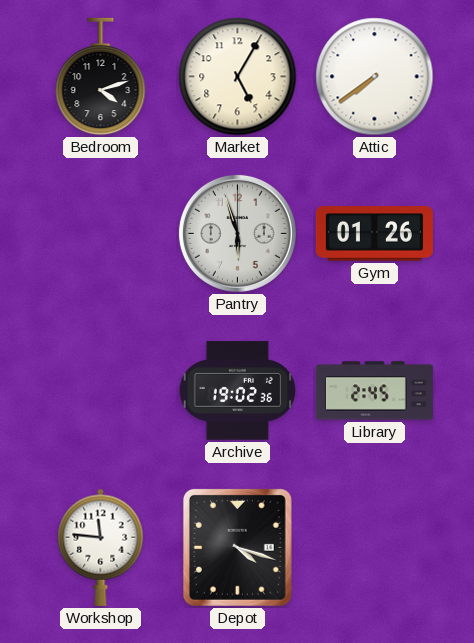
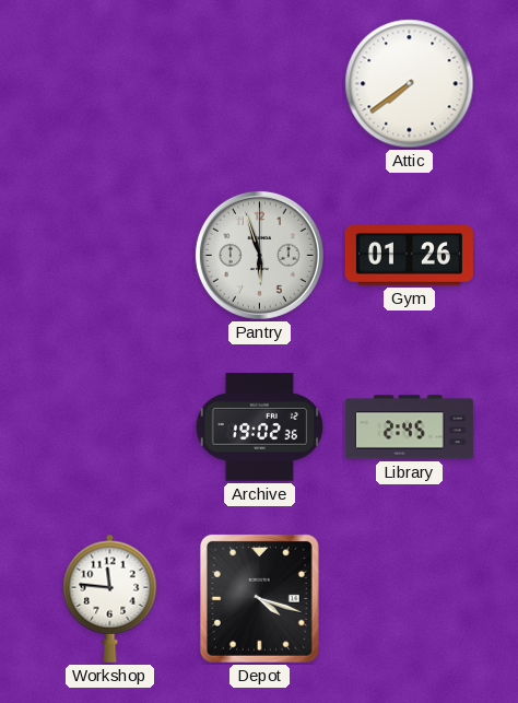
Bedroom: 4:12 -> none
Market: 5:05 -> none
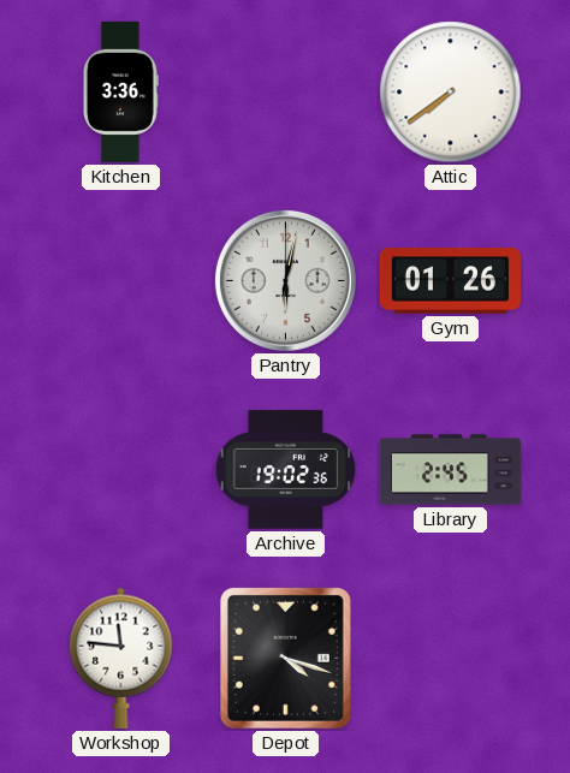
Kitchen: none -> 3:36
Pantry: 5:57 -> 6:02
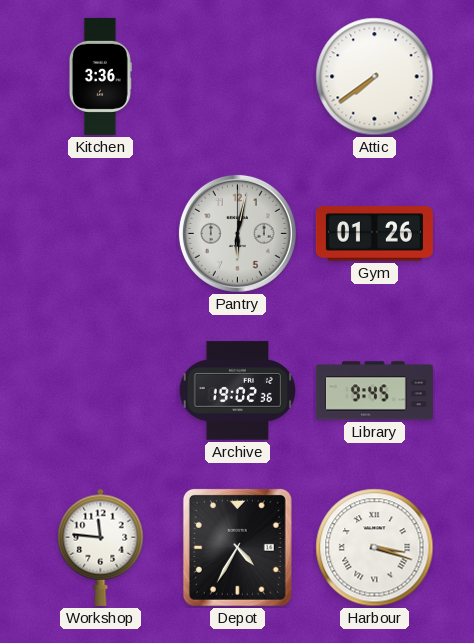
Library: 2:45 -> 9:45
Depot: 4:18 -> 4:35
Harbour: none -> 3:18
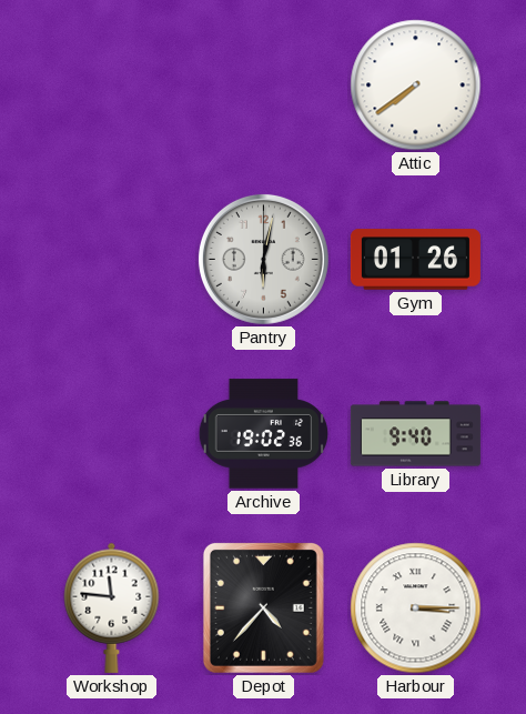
Kitchen: 3:36 -> none
Library: 9:45 -> 9:40
Depot: 4:35 -> 4:37
Harbour: 3:18 -> 3:15
